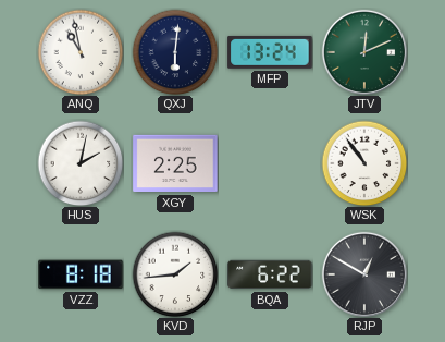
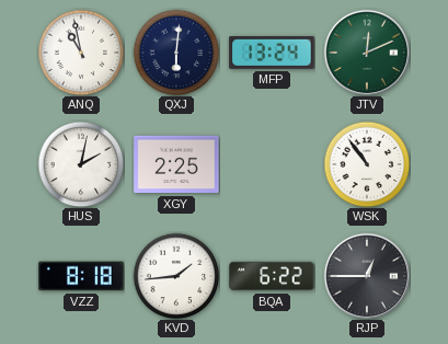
RJP: 12:50 -> 12:45
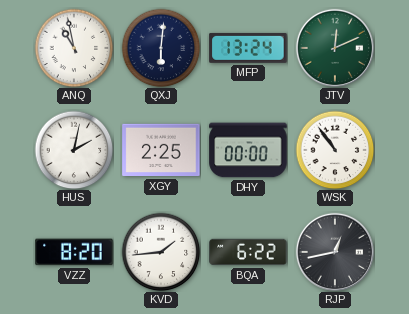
DHY: none -> 00:00
VZZ: 8:18 -> 8:20
RJP: 12:45 -> 12:43
